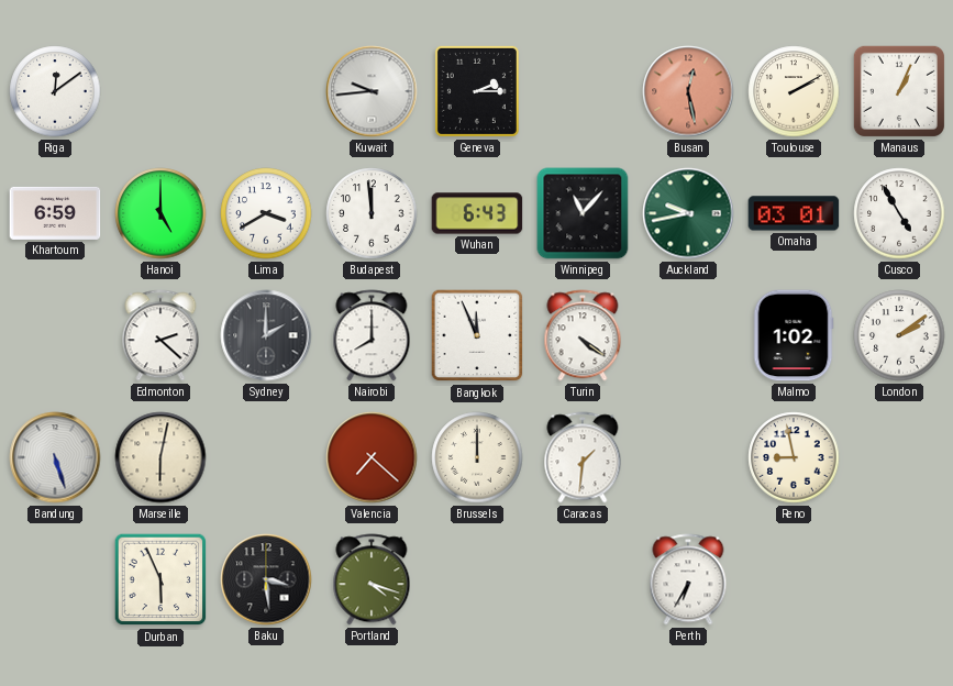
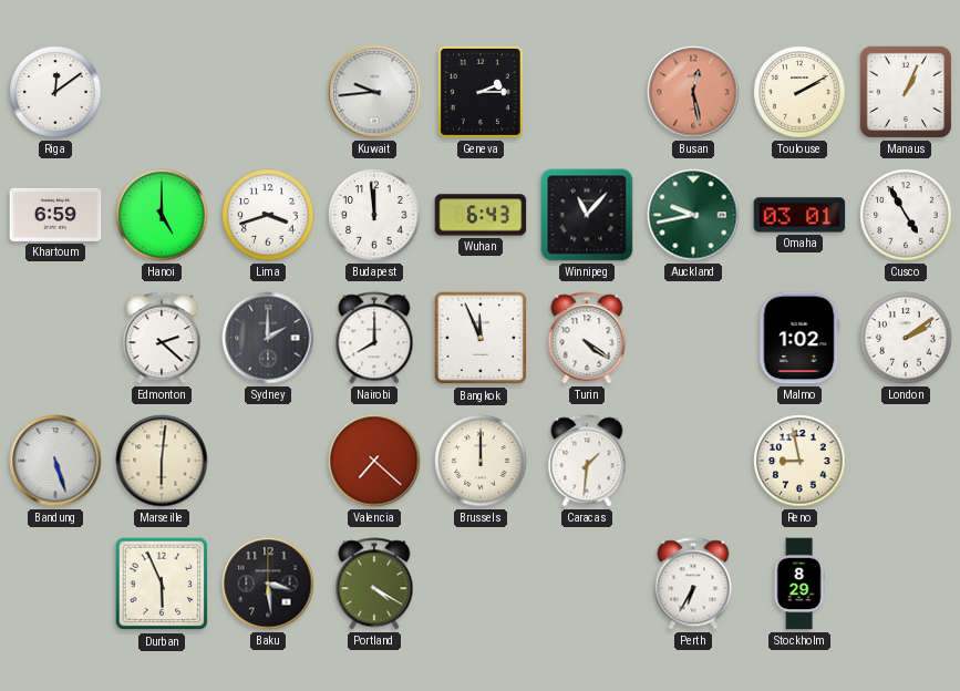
Lima: 3:40 -> 3:42
Marseille: 6:02 -> 6:01
Portland: 4:18 -> 4:20
Stockholm: none -> 8:29
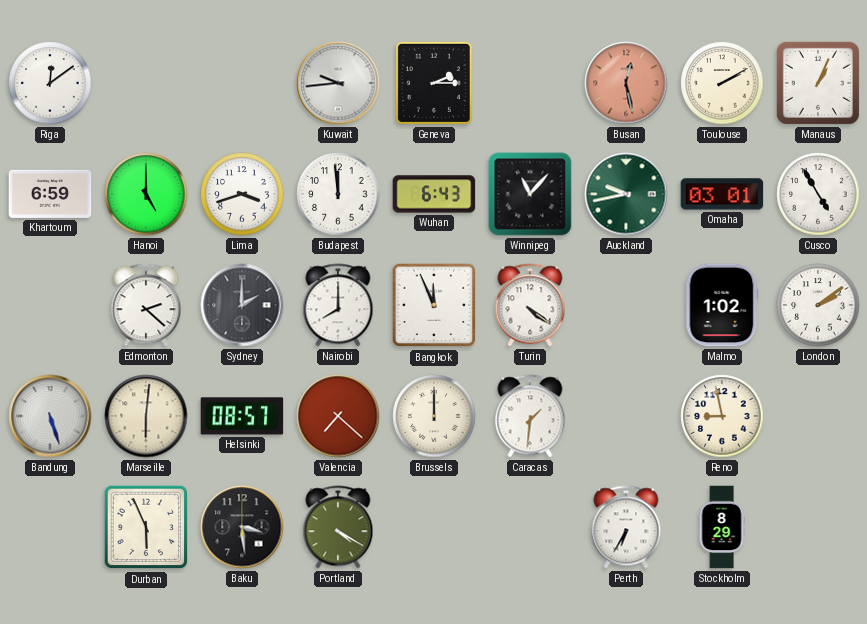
Helsinki: none -> 08:57
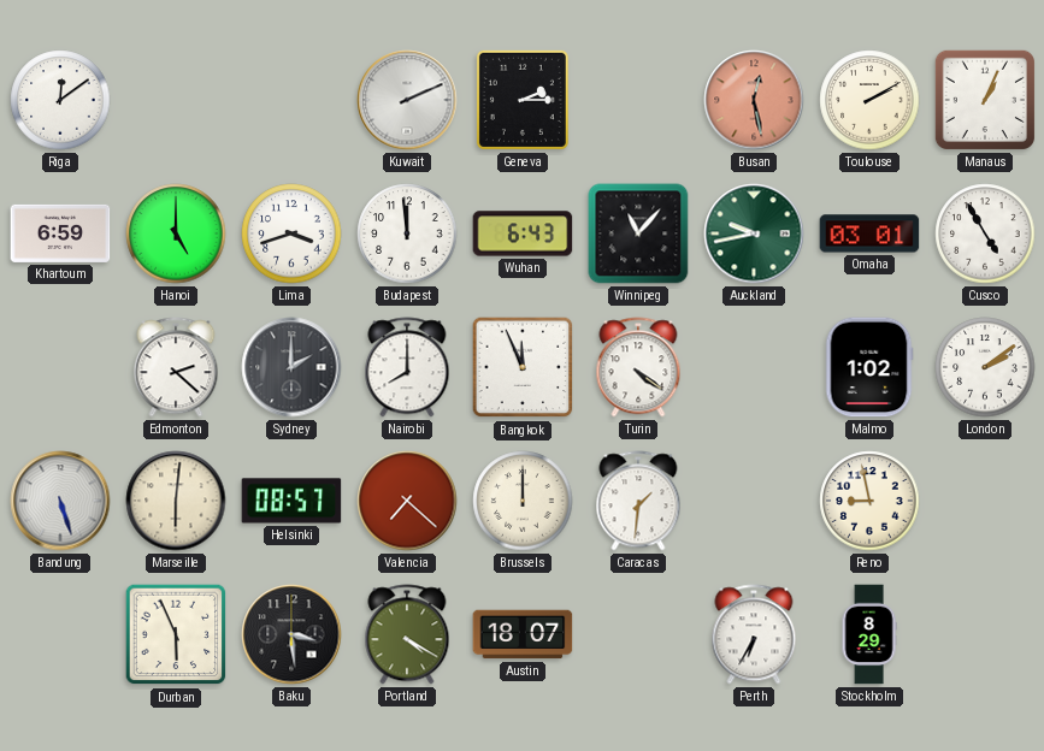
Kuwait: 9:44 -> 2:11
Austin: none -> 18:07
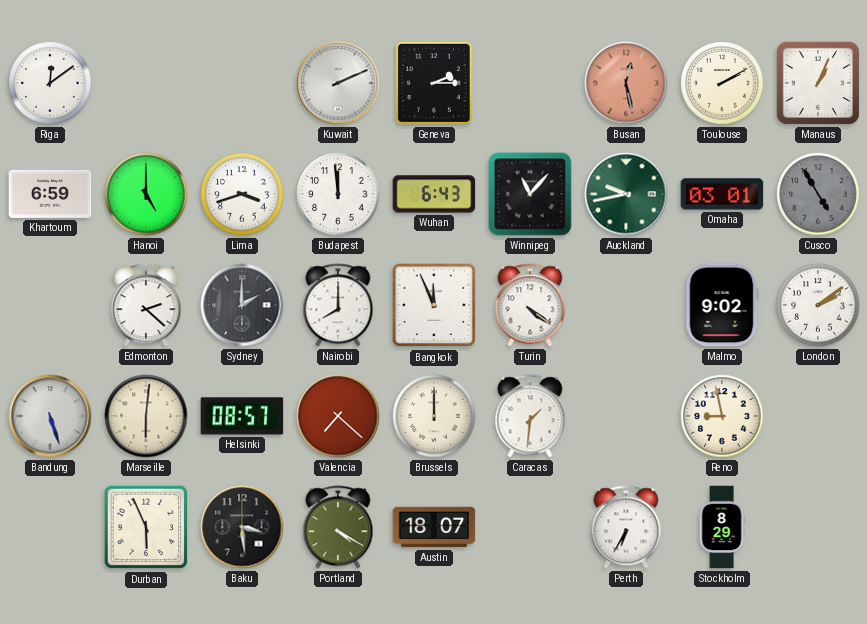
Cusco dial: white -> grey
Malmo: 1:02 -> 9:02
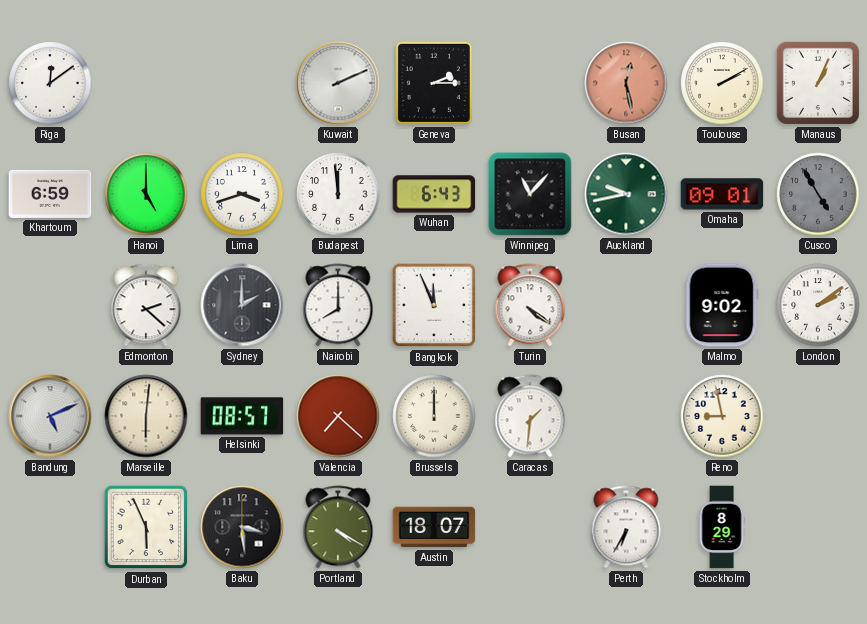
Omaha: 03:01 -> 09:01
Bandung: 5:27 -> 5:11
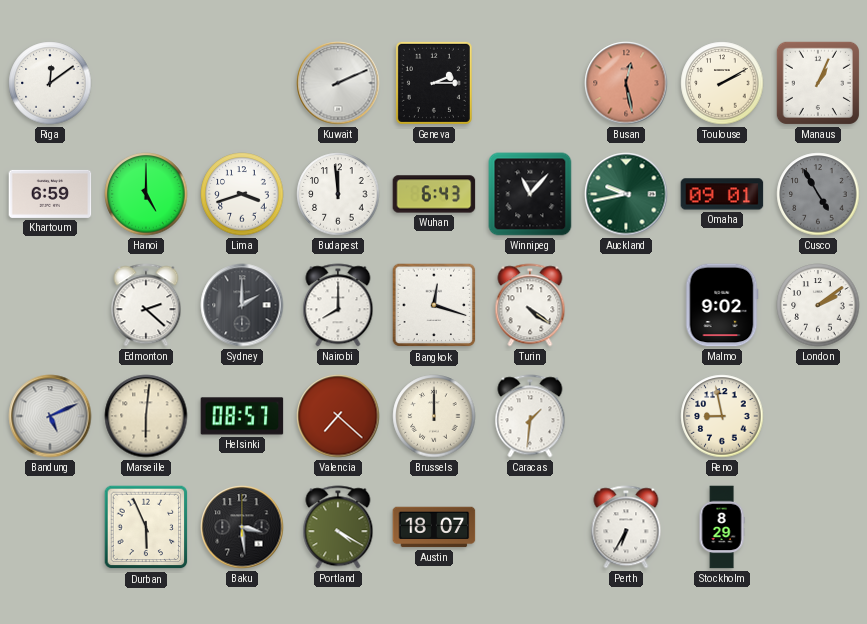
Bangkok: 11:56 -> 12:18
